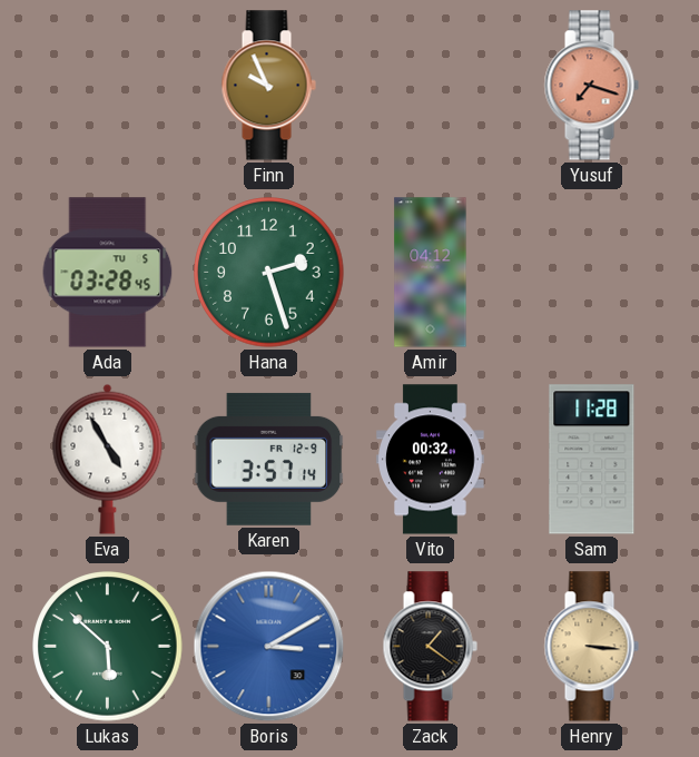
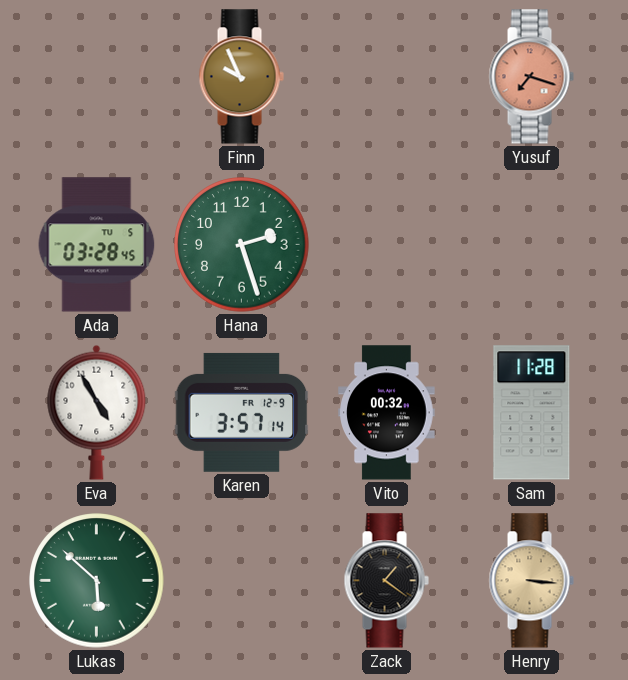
Amir: 04:12 -> none
Boris: 3:10 -> none
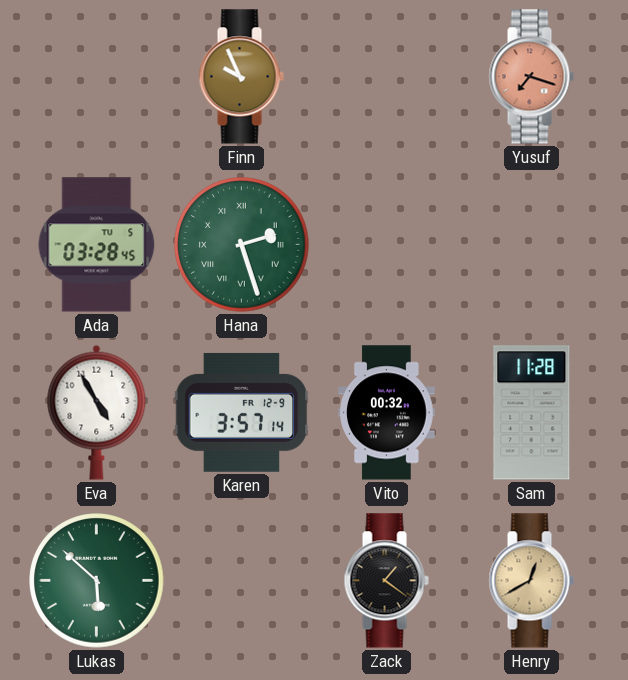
Hana numerals: Arabic -> Roman
Henry: 3:16 -> 12:40
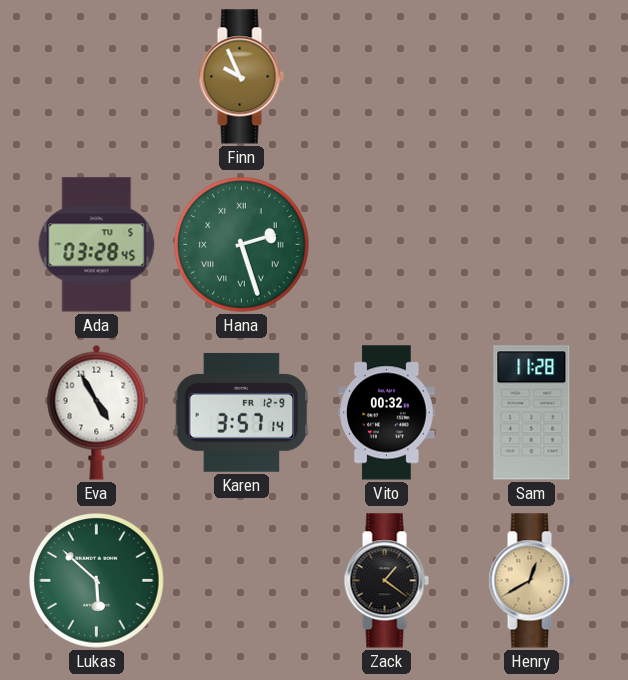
Yusuf: 7:18 -> none
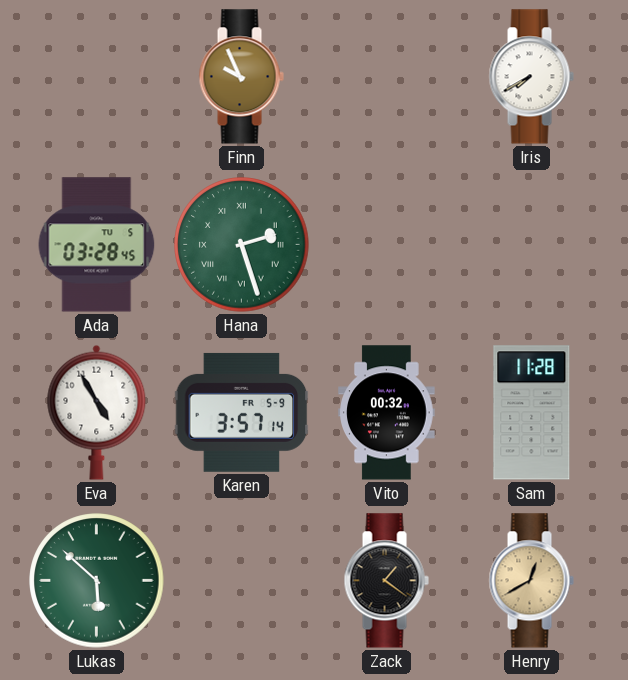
Iris: none -> 7:40
Karen date: FR 12-9 -> FR 5-9
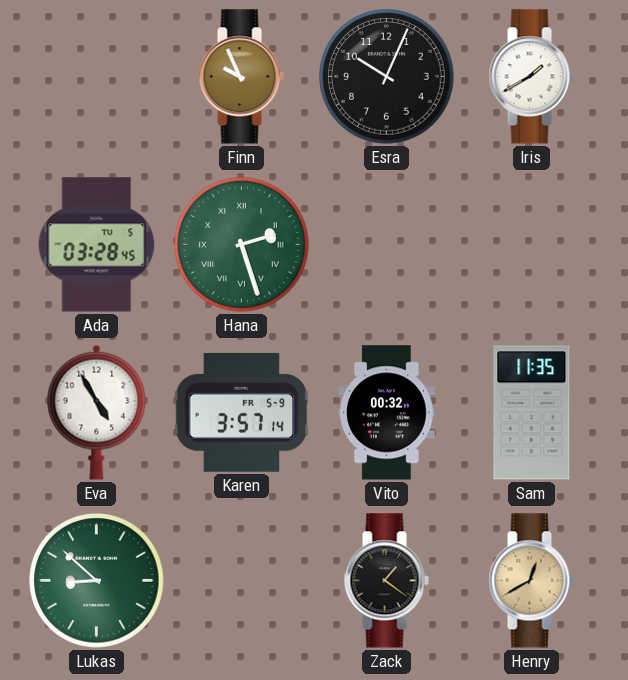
Esra: none -> 10:04
Iris: 7:40 -> 1:40
Sam: 11:28 -> 11:35
Lukas: 5:52 -> 8:52
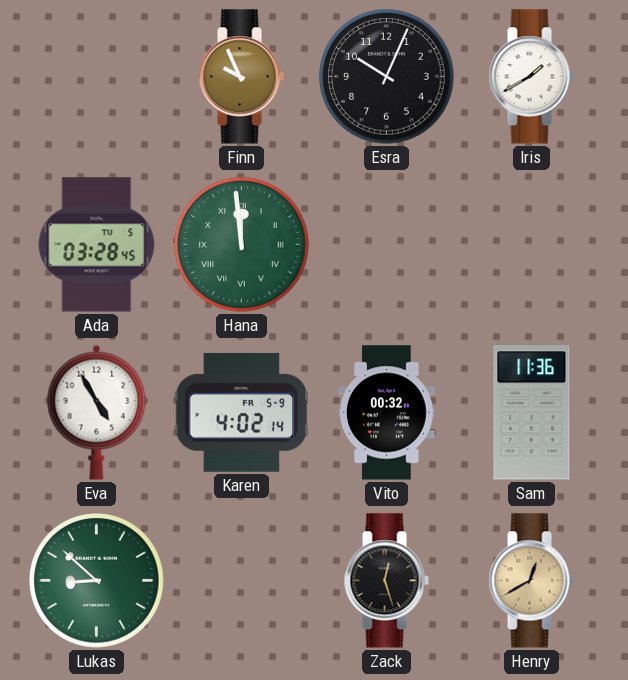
Hana: 2:27 -> 11:59
Karen: 3:57 -> 4:02
Sam: 11:35 -> 11:36
Zack: 1:21 -> 12:27
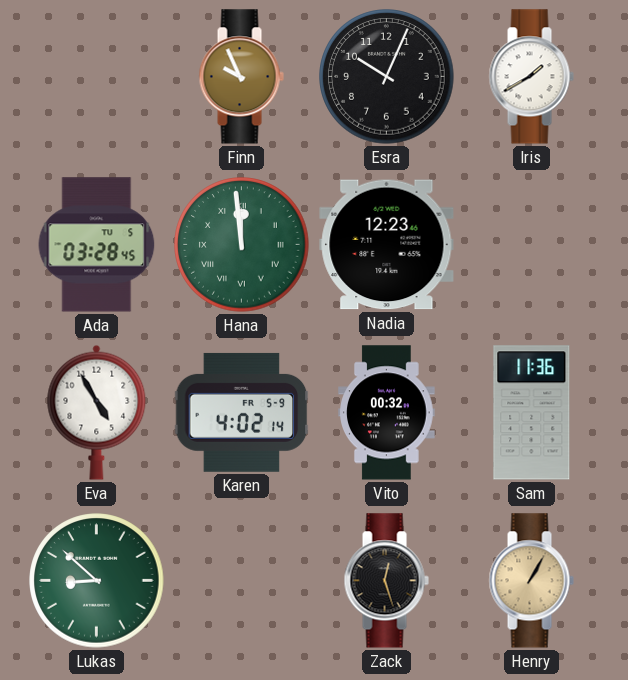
Nadia: none -> 12:23
Henry: 12:40 -> 1:05
